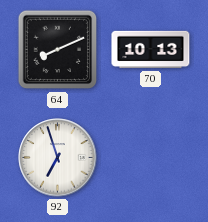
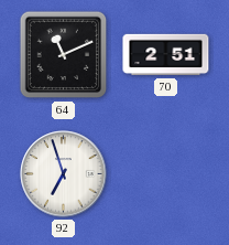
64: 8:11 -> 11:11
70: 10:13 -> 2:51
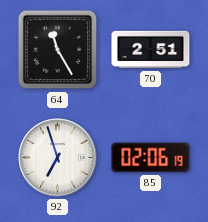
64: 11:11 -> 11:25
85: none -> 02:06
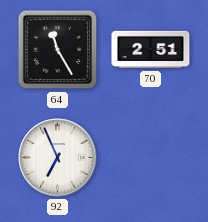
92: 6:57 -> 6:56
85: 02:06 -> none
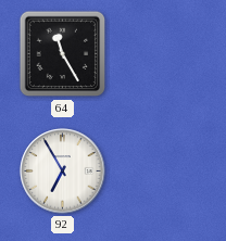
70: 2:51 -> none
92: 6:56 -> 6:55
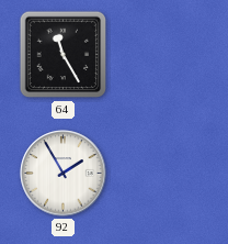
92: 6:55 -> 1:55
